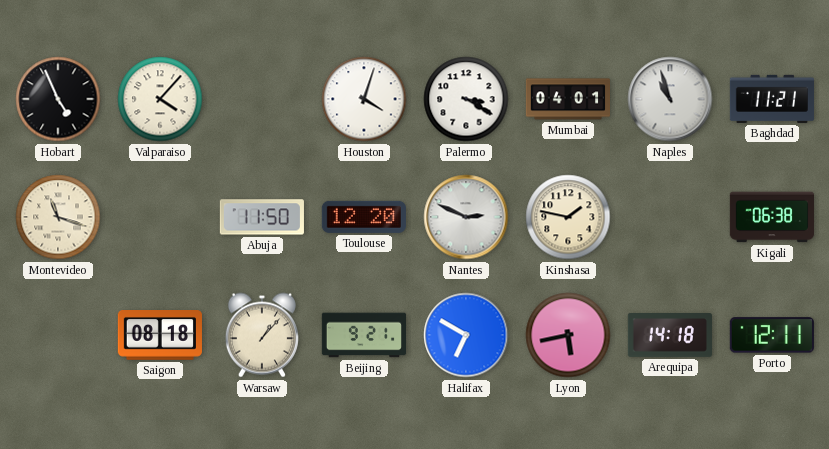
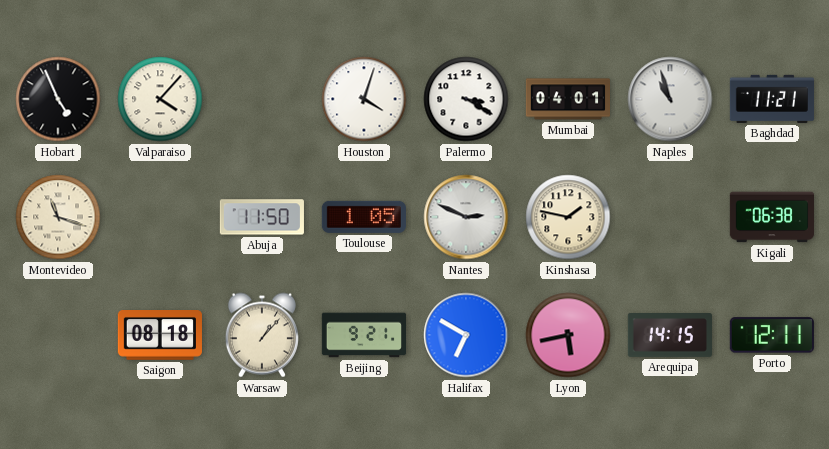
Toulouse: 12:20 -> 1:05
Arequipa: 14:18 -> 14:15
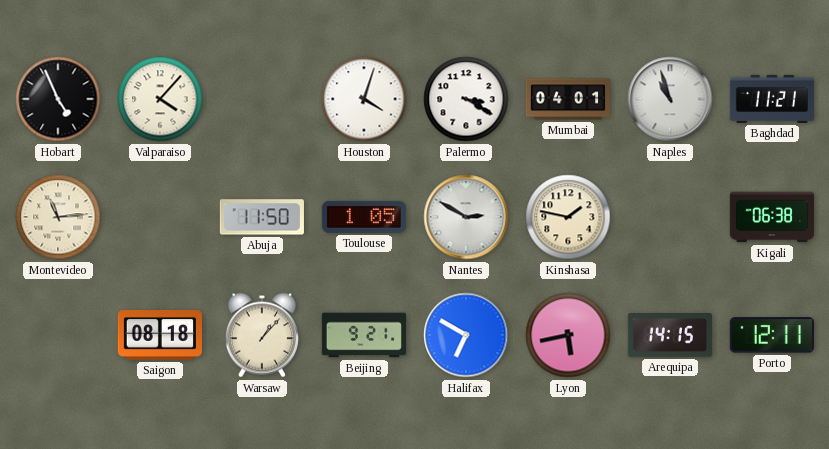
Montevideo: 11:18 -> 11:14
Nantes: 2:49 -> 2:50
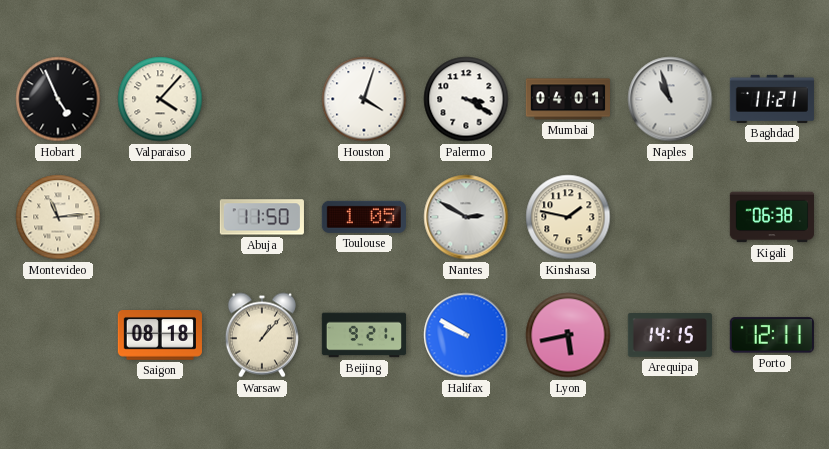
Halifax: 6:50 -> 9:50
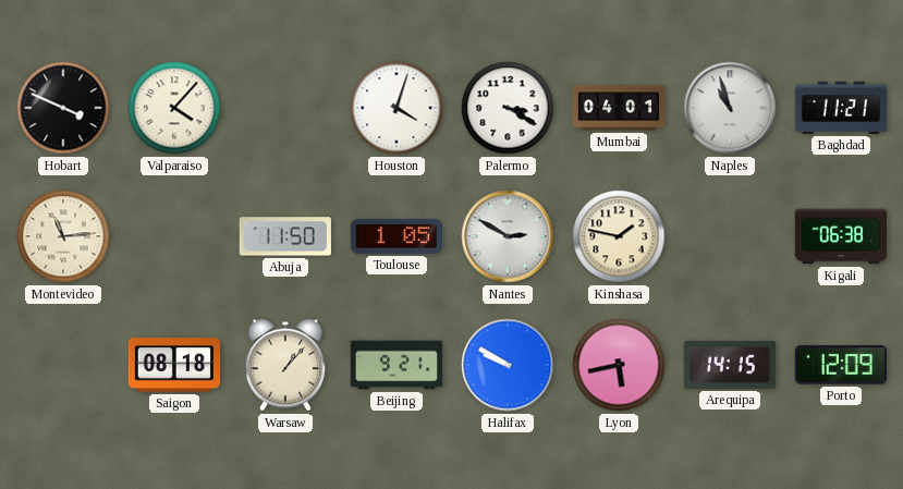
Hobart: 4:56 -> 3:49
Porto: 12:11 -> 12:09
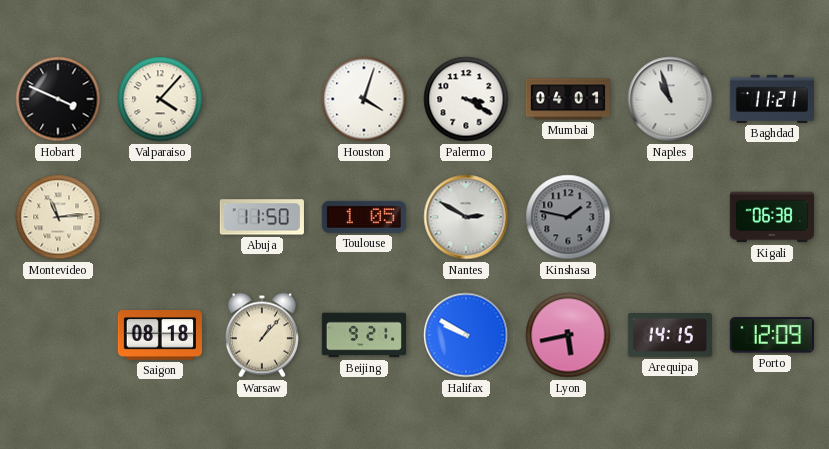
Kinshasa dial: cream -> grey
